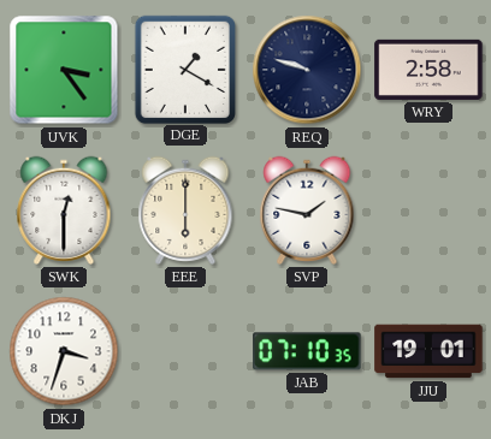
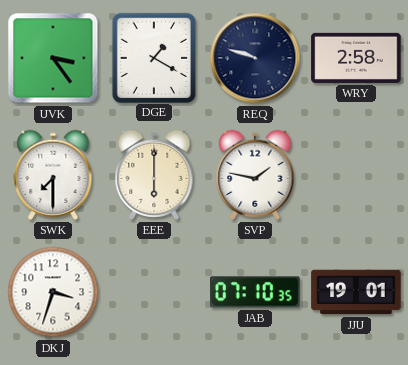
SWK: 12:30 -> 7:30
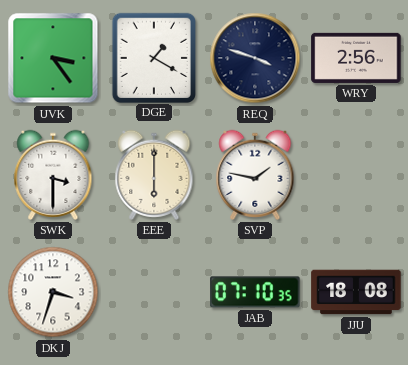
REQ: 9:48 -> 3:48
WRY: 2:58 -> 2:56
SWK: 7:30 -> 3:30
JJU: 19:01 -> 18:08
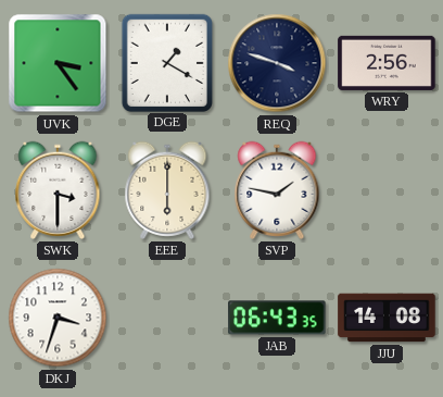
JAB: 07:10 -> 06:43
JJU: 18:08 -> 14:08
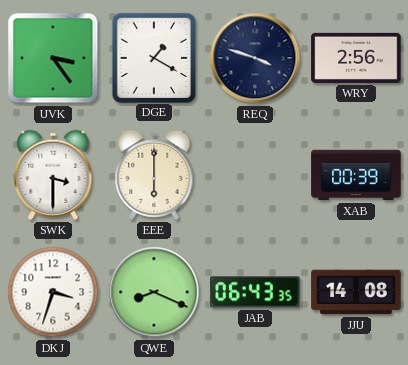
SVP: 1:47 -> none
XAB: none -> 00:39
QWE: none -> 8:19
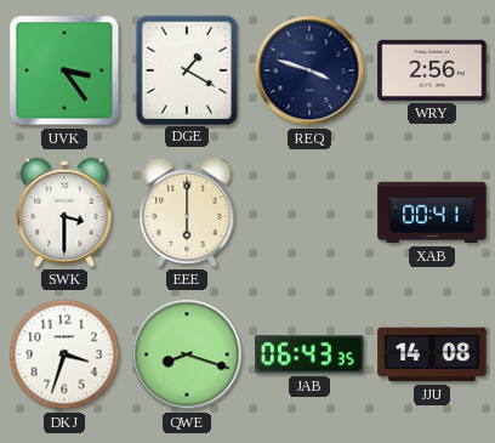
XAB: 00:39 -> 00:41
QWE: 8:19 -> 8:18
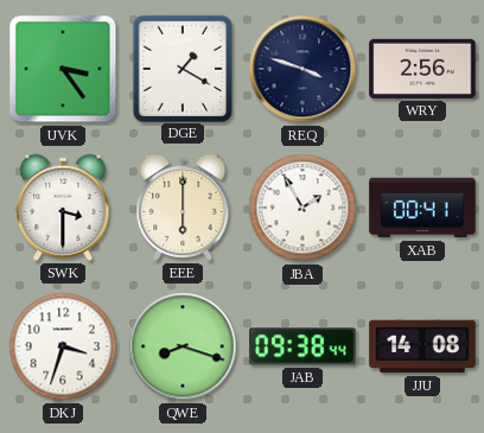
JBA: none -> 1:55
JAB: 06:43 -> 09:38
